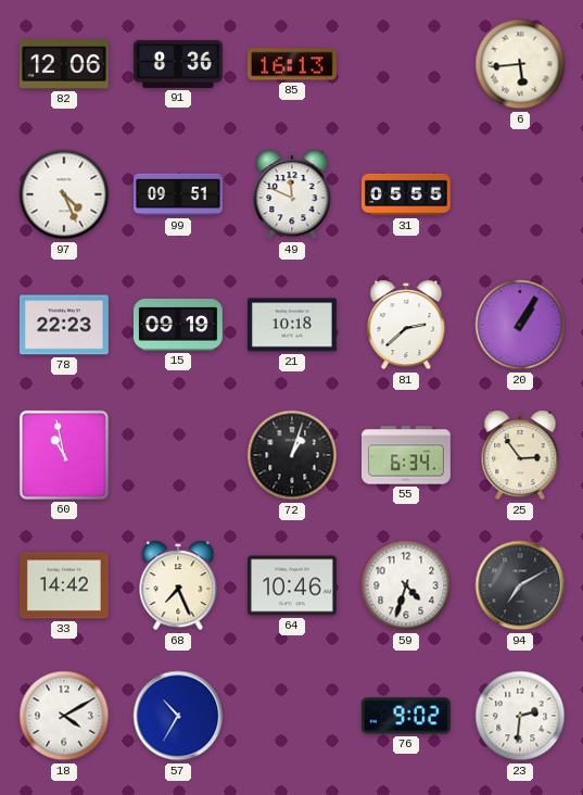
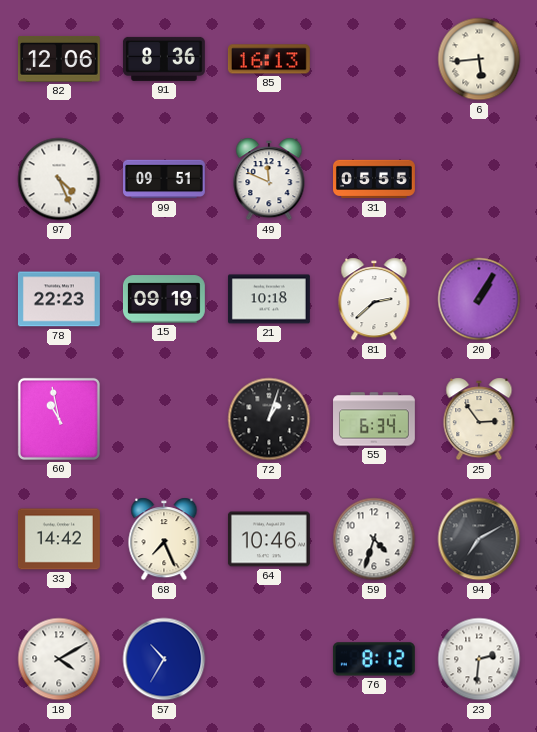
76: 9:02 -> 8:12
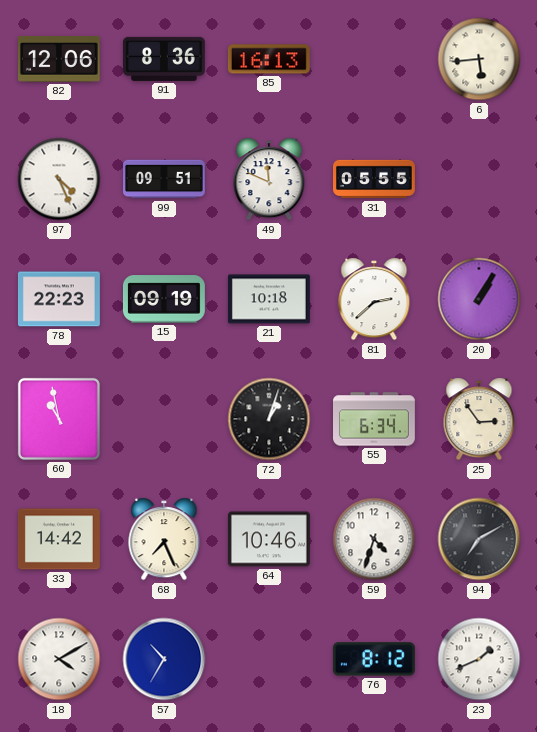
23: 2:31 -> 1:41
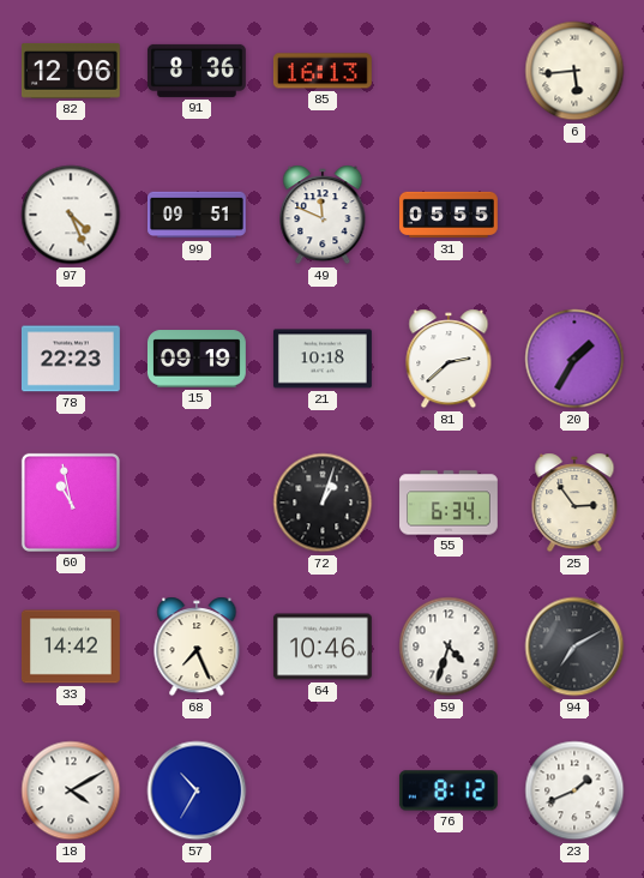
20: 1:05 -> 1:35
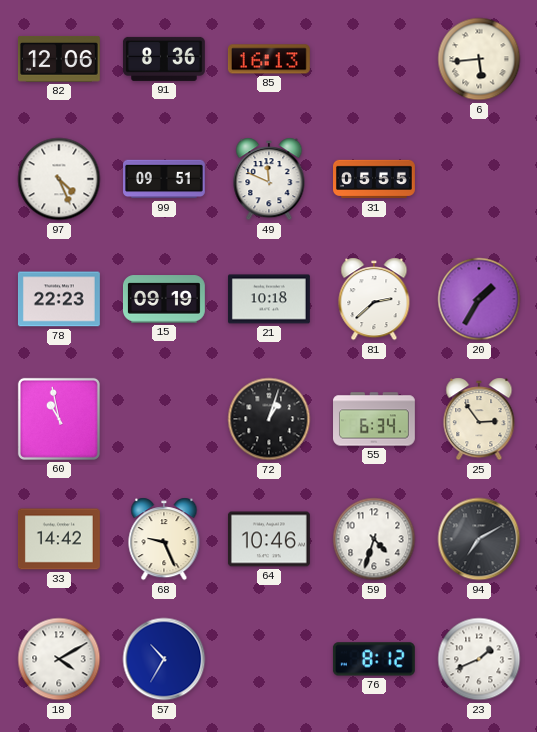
68: 7:26 -> 9:26
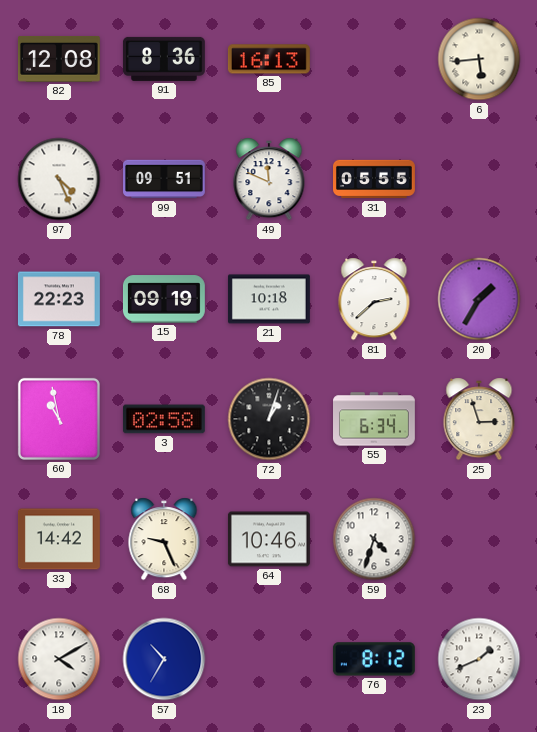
82: 12:06 -> 12:08
3: none -> 02:58
25: 2:54 -> 2:57
94: 7:10 -> none
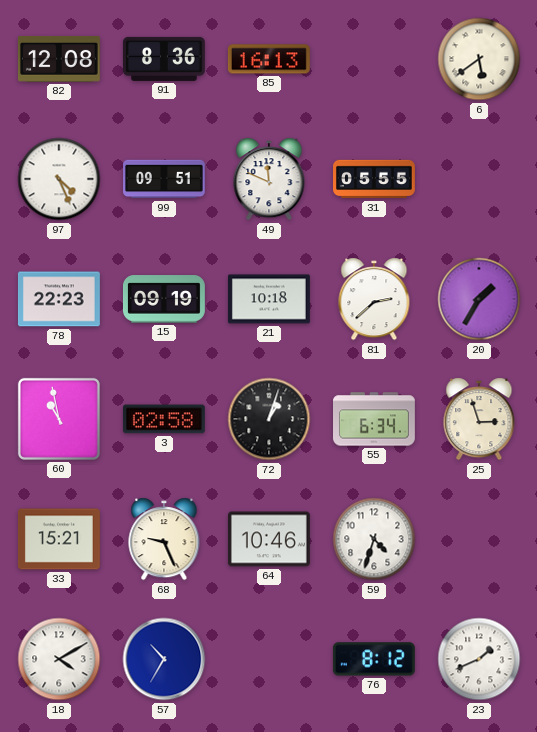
6: 5:44 -> 5:39
33: 14:42 -> 15:21
